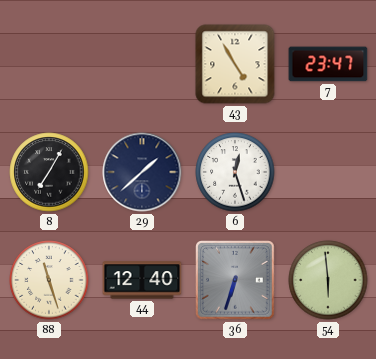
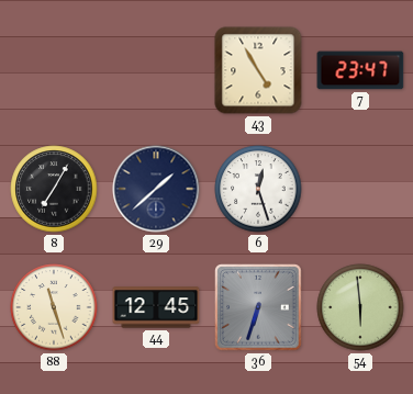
44: 12:40 -> 12:45
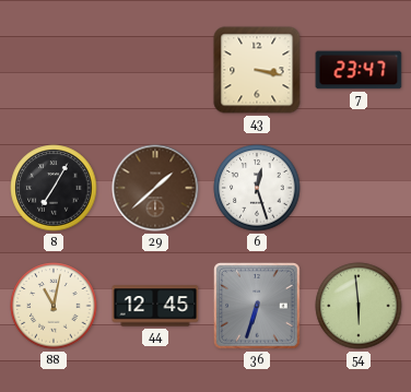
43: 4:55 -> 3:17
29 dial: navy -> brown
88: 11:27 -> 11:02
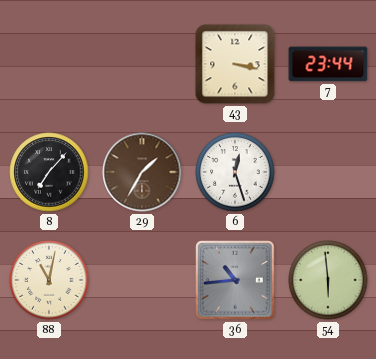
7: 23:47 -> 23:44
8: 7:05 -> 7:07
29: 1:38 -> 1:35
44: 12:45 -> none
36: 6:33 -> 10:44
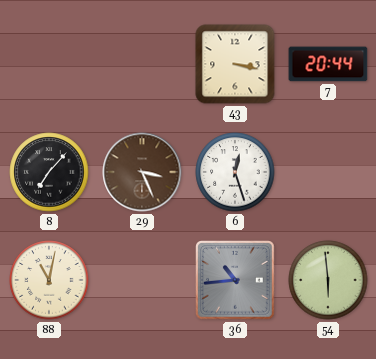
7: 23:44 -> 20:44
29: 1:35 -> 3:26
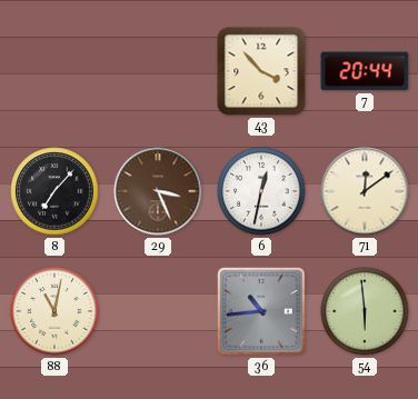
43: 3:17 -> 3:53
6: 12:27 -> 12:32
71: none -> 12:09
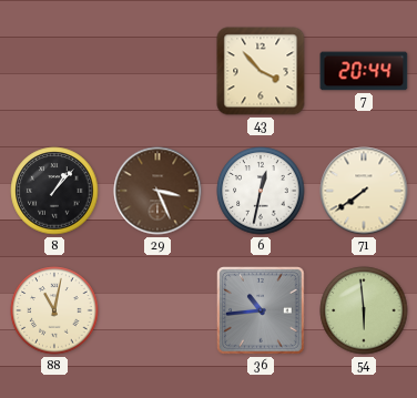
8: 7:07 -> 1:07
71: 12:09 -> 7:39
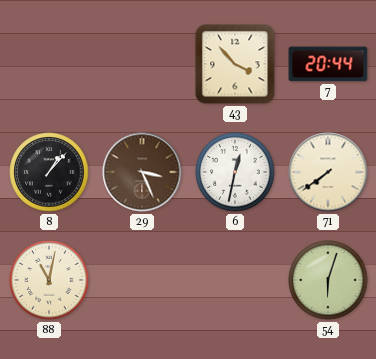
36: 10:44 -> none
54: 5:59 -> 6:03
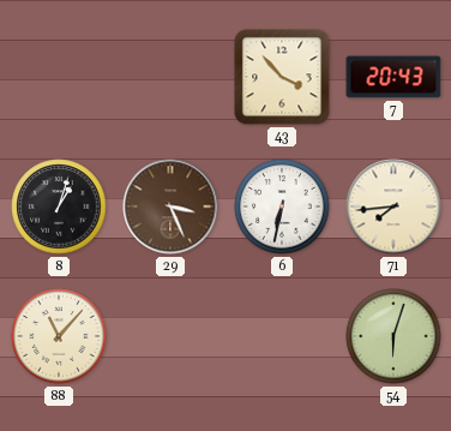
7: 20:44 -> 20:43
8: 1:07 -> 1:03
6: 12:32 -> 6:32
71: 7:39 -> 7:44
88: 11:02 -> 11:07
